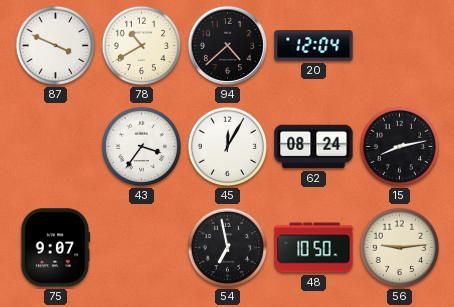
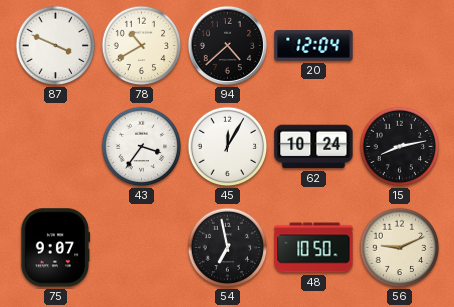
62: 08:24 -> 10:24
56: 9:14 -> 9:11
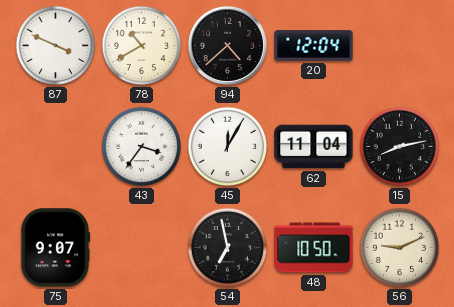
62: 10:24 -> 11:04
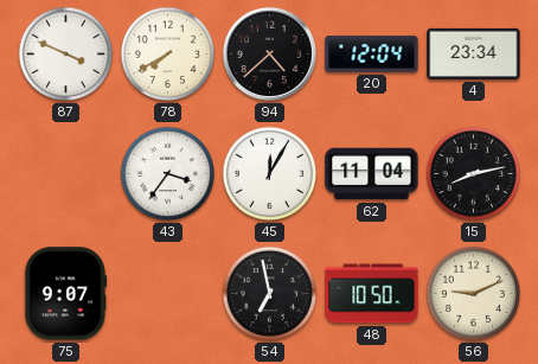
78: 10:40 -> 7:40
4: none -> 23:34
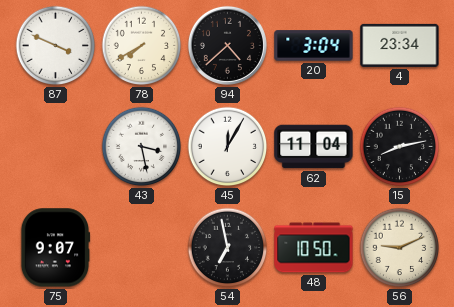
20: 12:04 -> 3:04
43: 3:36 -> 3:28
